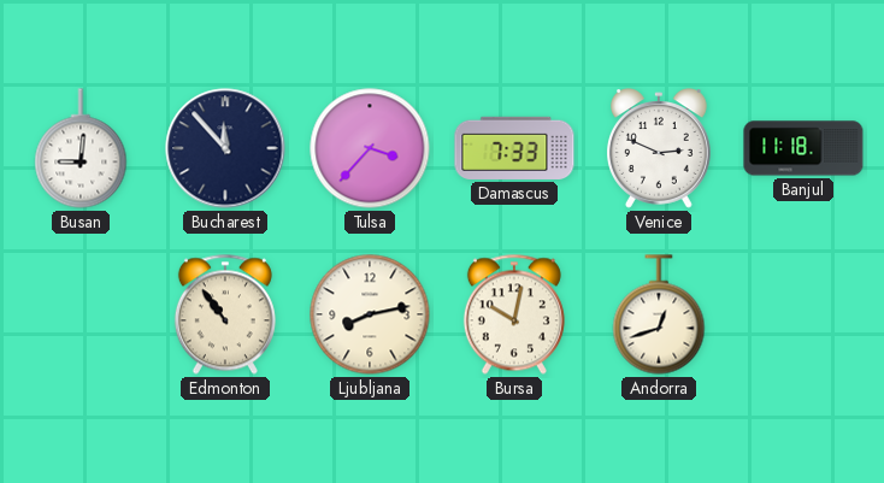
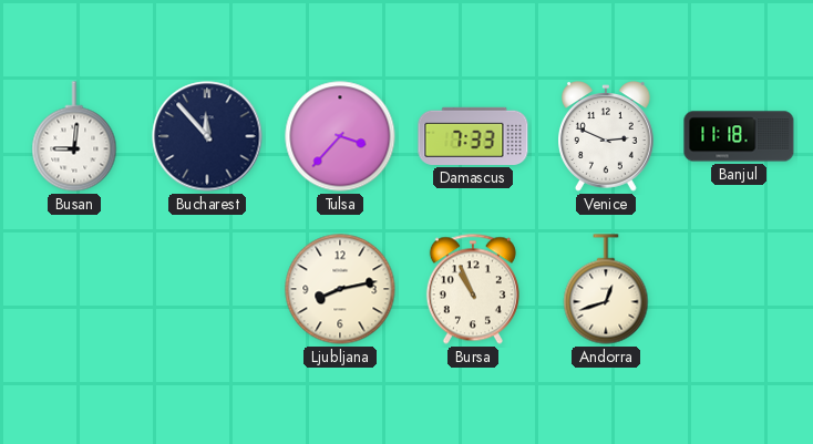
Edmonton: 10:54 -> none
Bursa: 10:02 -> 10:56
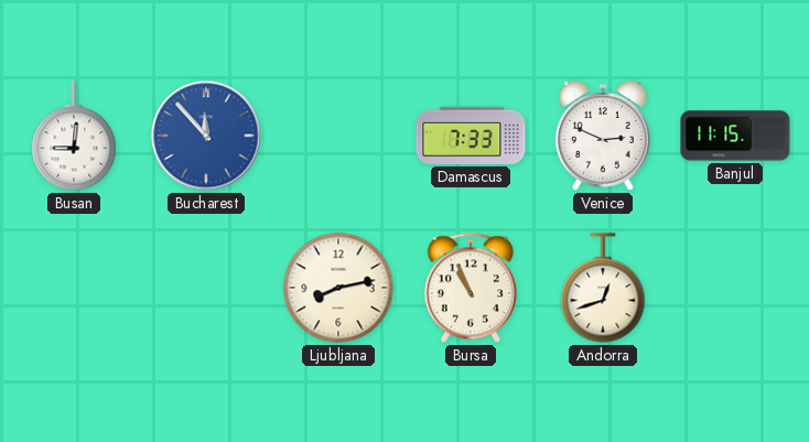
Bucharest dial: navy -> blue
Tulsa: 3:37 -> none
Banjul: 11:18 -> 11:15
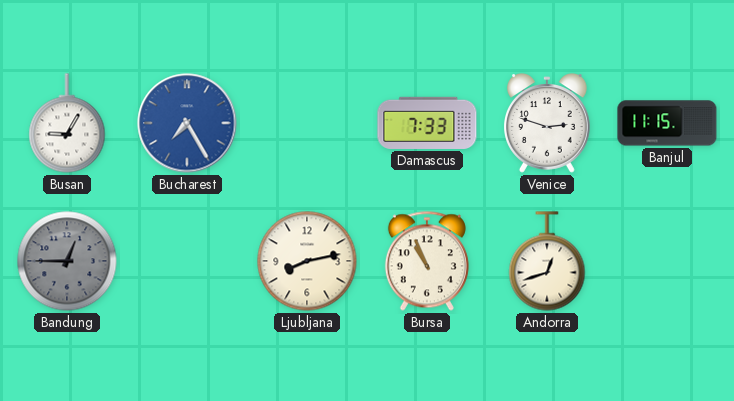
Busan: 9:01 -> 9:05
Bucharest: 11:53 -> 7:25
Venice: 2:49 -> 2:48
Bandung: none -> 12:45
